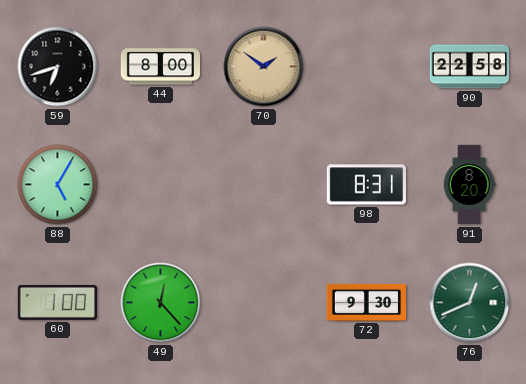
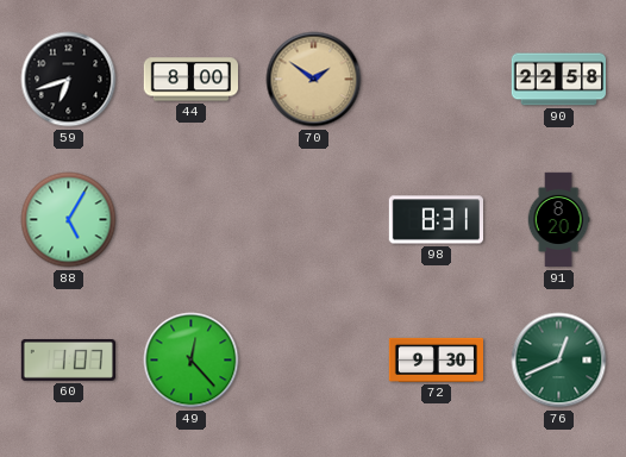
60: 1:00 -> 1:07
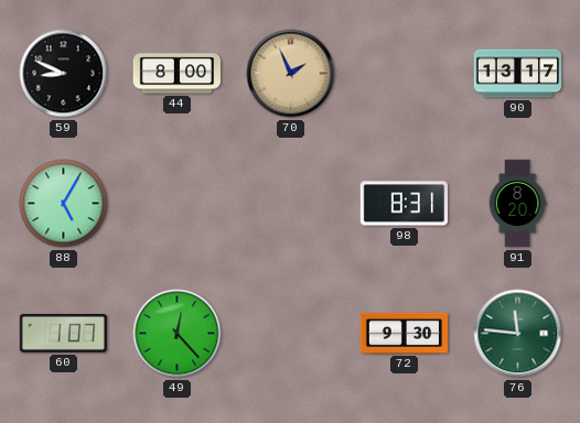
59: 6:42 -> 8:49
70: 1:51 -> 1:56
90: 22:58 -> 13:17
76: 12:41 -> 11:46
